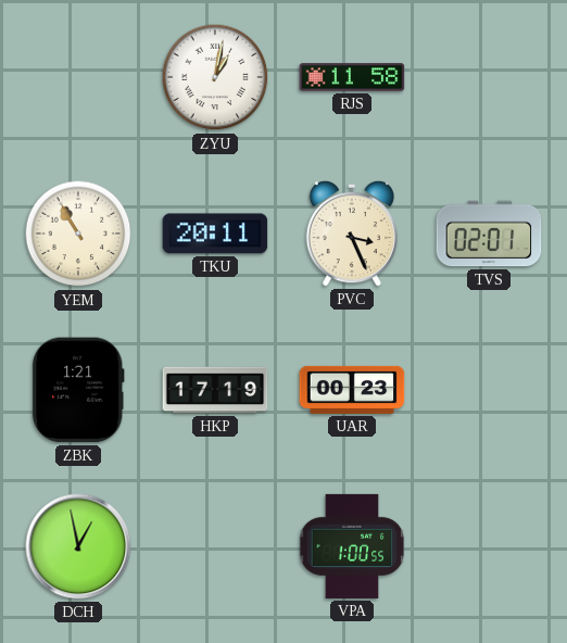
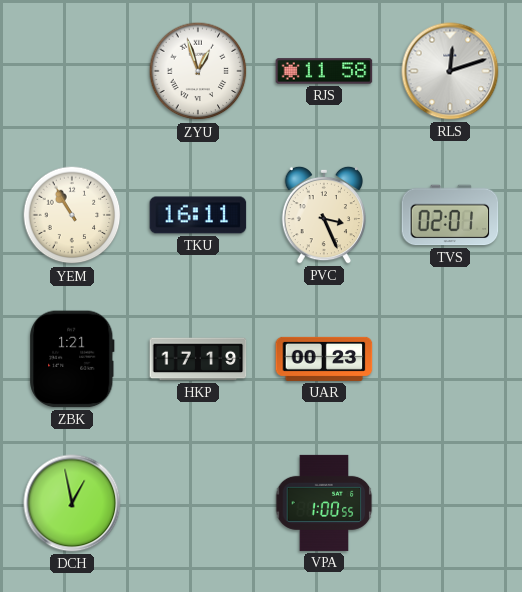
ZYU: 1:02 -> 12:57
RLS: none -> 12:12
TKU: 20:11 -> 16:11
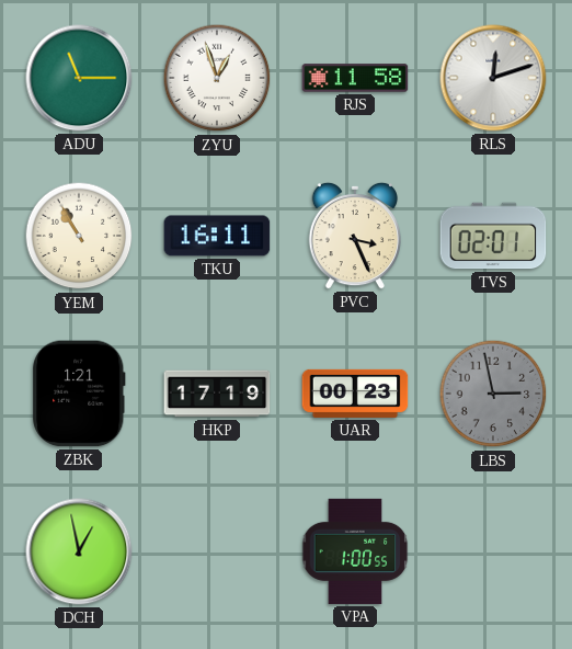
ADU: none -> 11:15
LBS: none -> 2:58
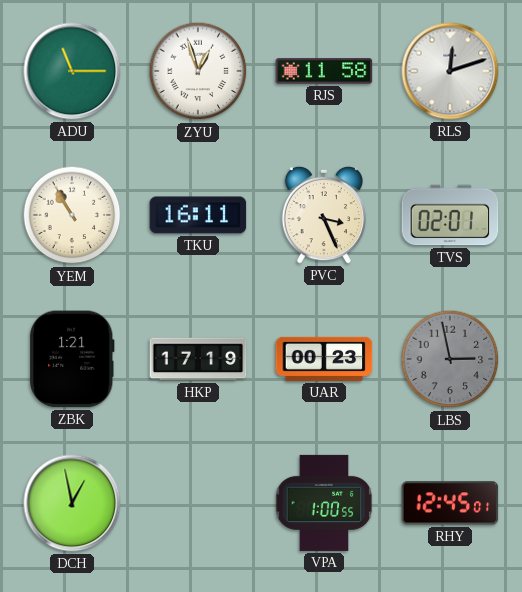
RHY: none -> 12:45
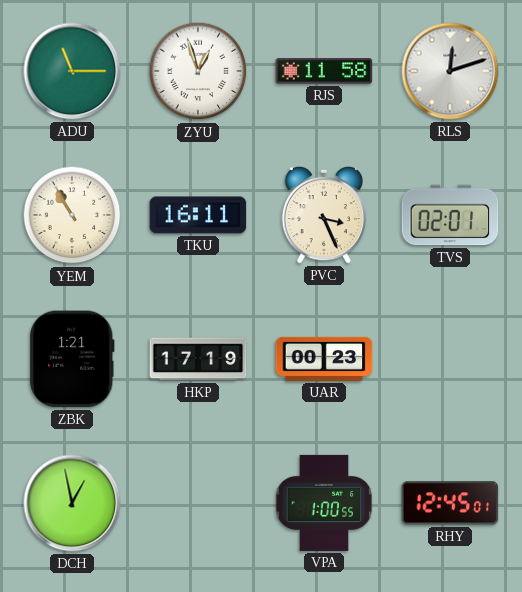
LBS: 2:58 -> none
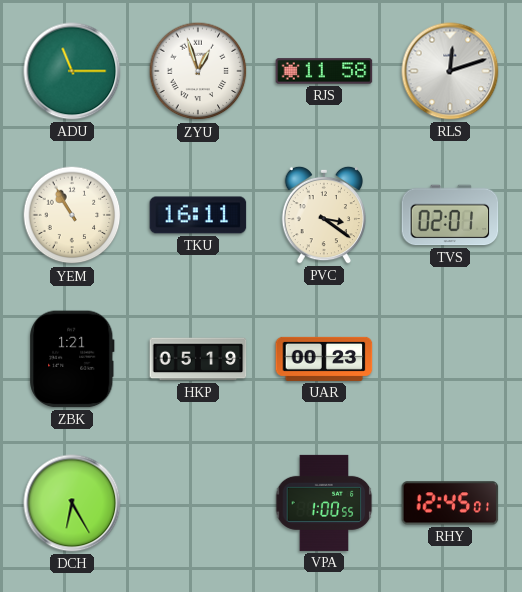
PVC: 3:26 -> 3:21
HKP: 17:19 -> 05:19
DCH: 12:58 -> 6:25
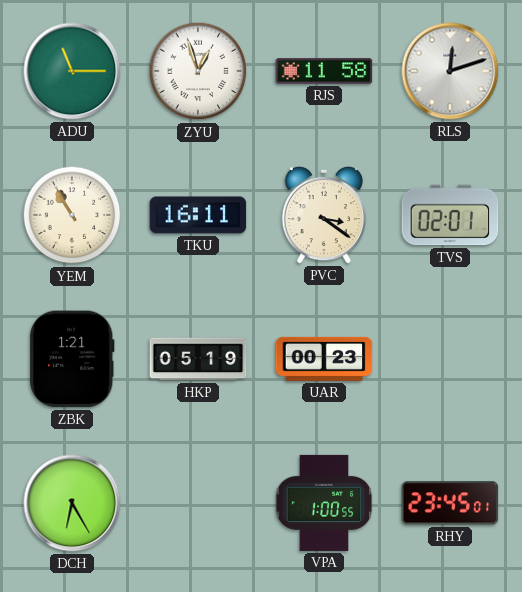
RHY: 12:45 -> 23:45
